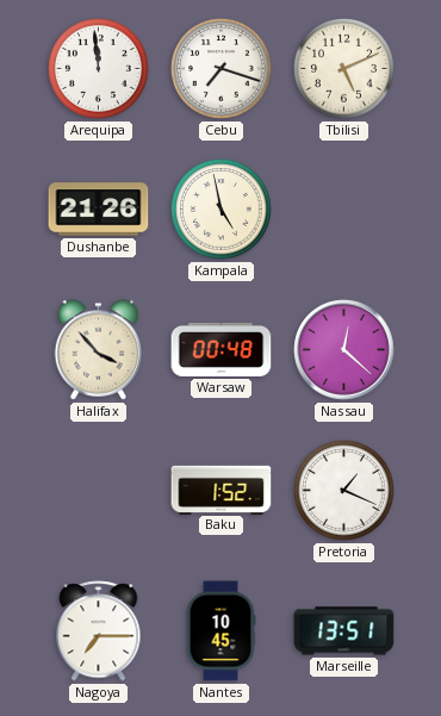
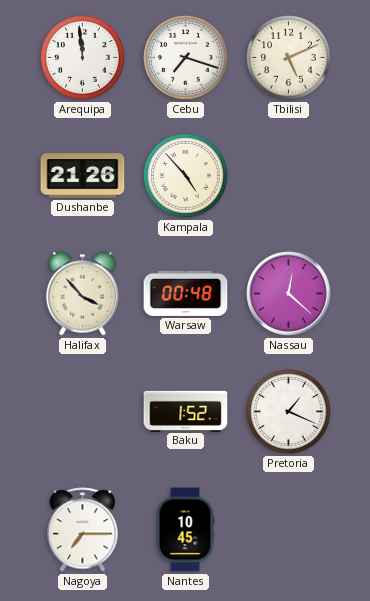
Kampala: 4:58 -> 4:53
Marseille: 13:51 -> none
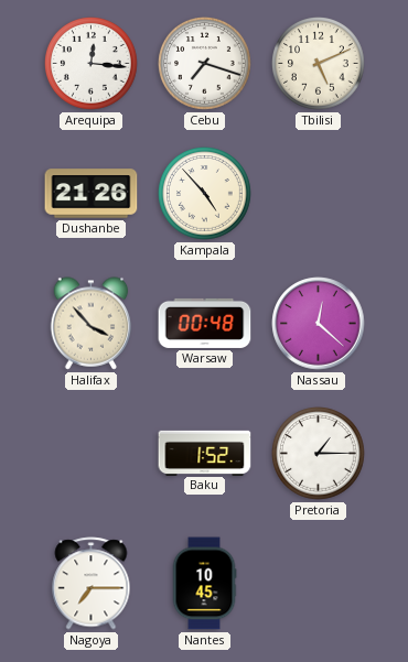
Arequipa: 11:59 -> 12:16
Pretoria: 1:19 -> 1:15
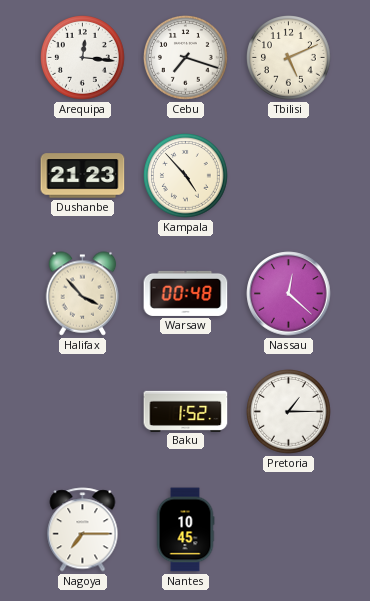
Dushanbe: 21:26 -> 21:23
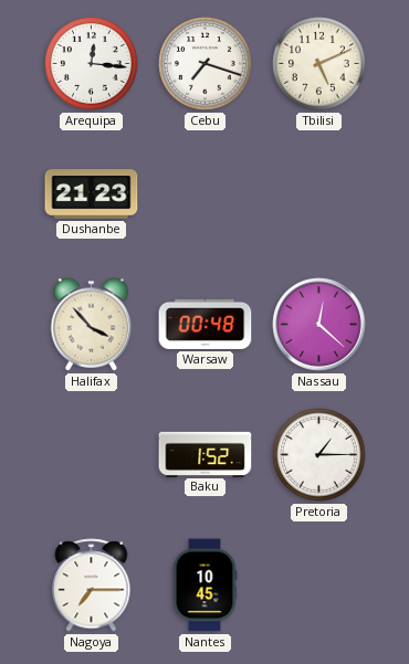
Kampala: 4:53 -> none
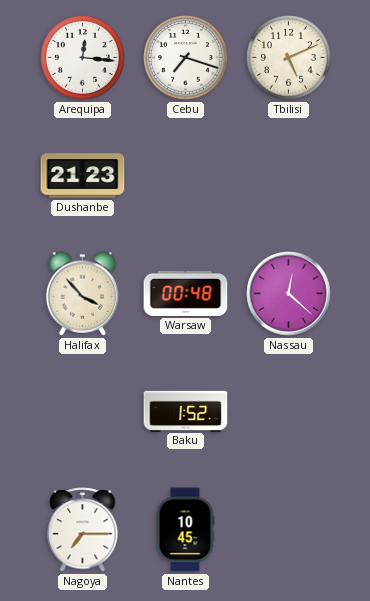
Pretoria: 1:15 -> none
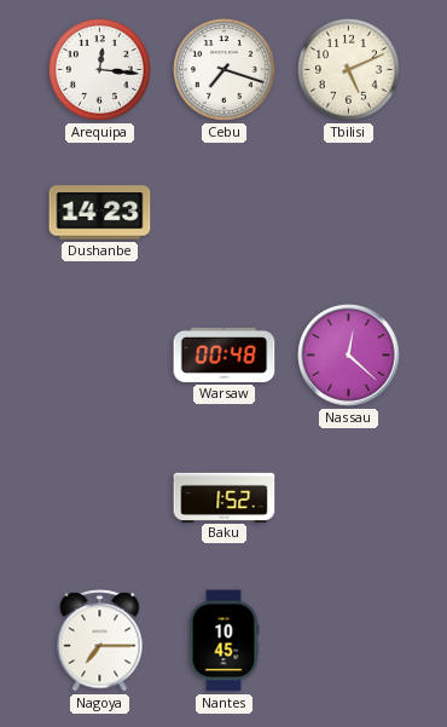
Dushanbe: 21:23 -> 14:23
Halifax: 3:53 -> none
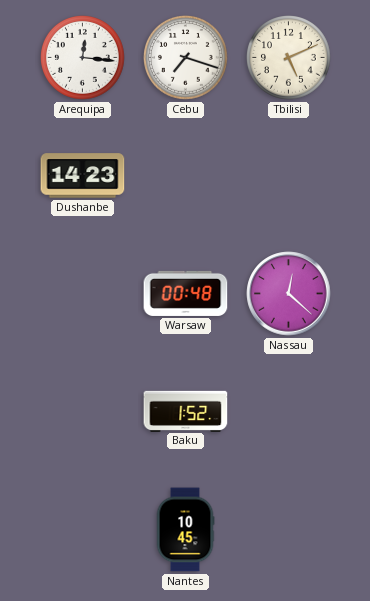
Nagoya: 7:15 -> none
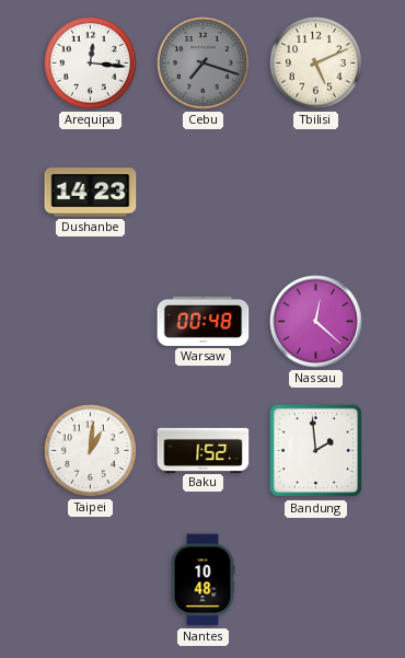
Cebu dial: white -> grey
Taipei: none -> 1:01
Bandung: none -> 1:59
Nantes: 10:45 -> 10:48
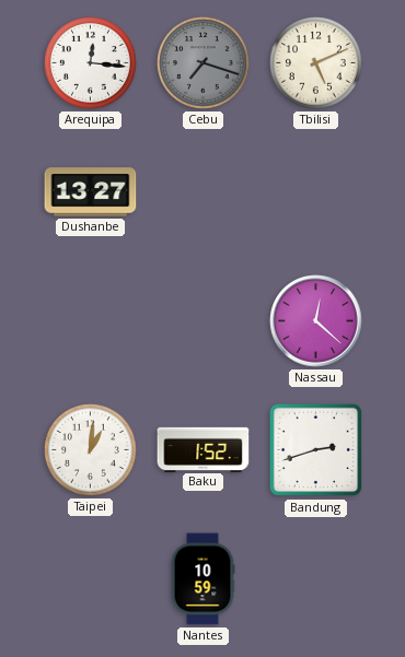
Dushanbe: 14:23 -> 13:27
Warsaw: 00:48 -> none
Bandung: 1:59 -> 2:42
Nantes: 10:48 -> 10:59
